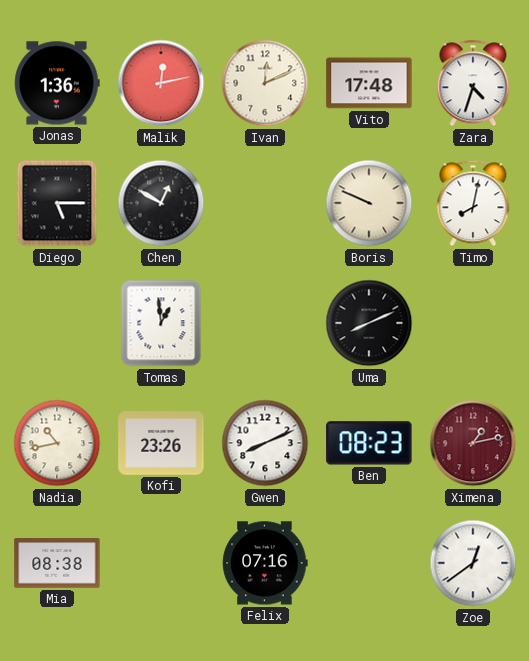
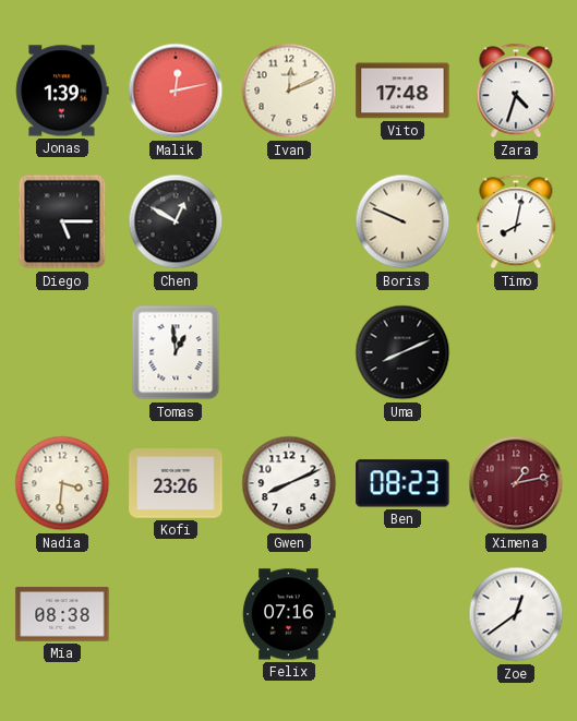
Jonas: 1:36 -> 1:39
Nadia: 10:43 -> 3:31
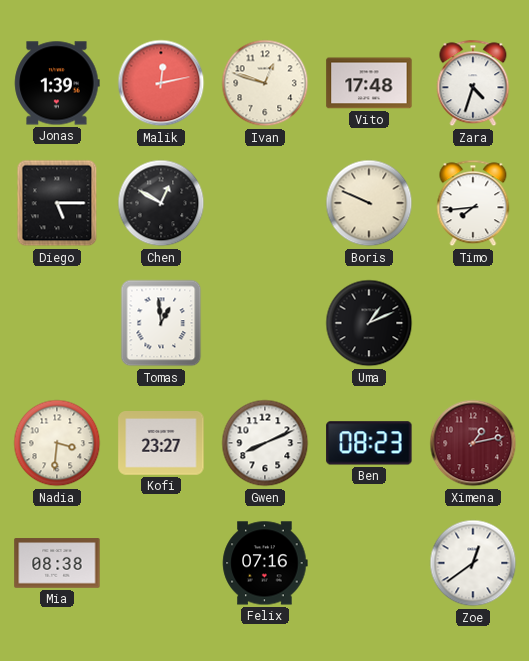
Ivan: 12:11 -> 12:48
Timo: 8:02 -> 7:44
Uma: 8:11 -> 1:11
Kofi: 23:26 -> 23:27
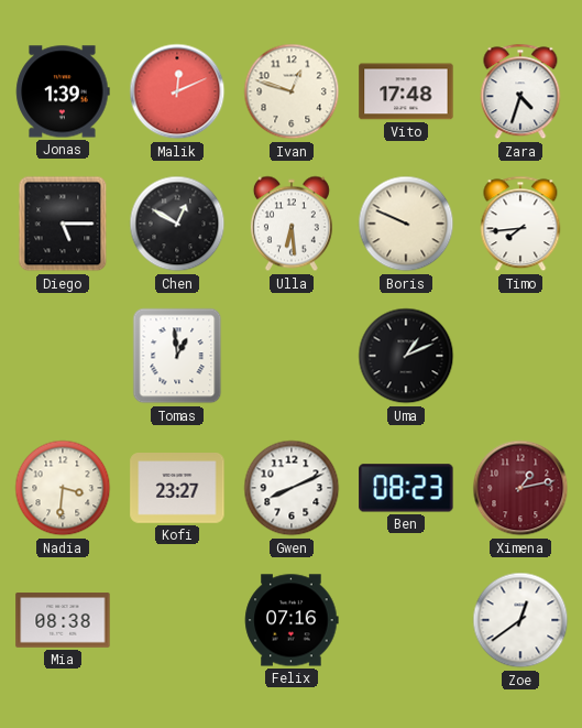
Malik: 12:13 -> 12:11
Ulla: none -> 6:29
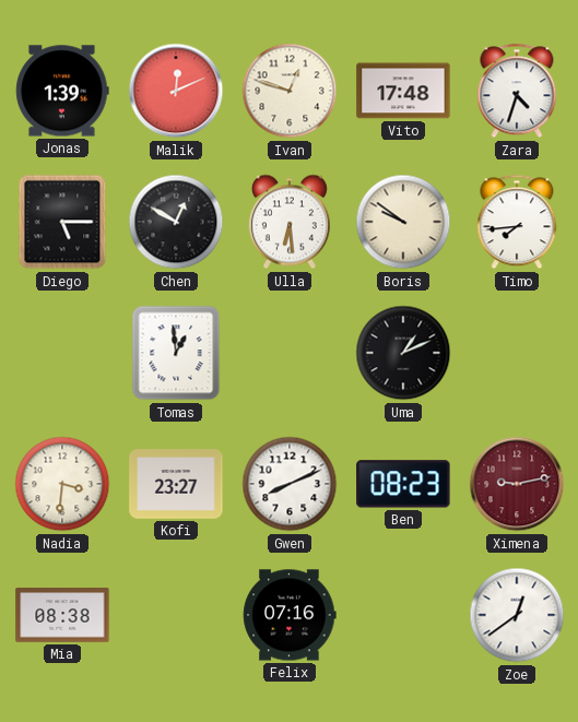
Boris: 9:49 -> 9:51
Ximena: 1:13 -> 9:13
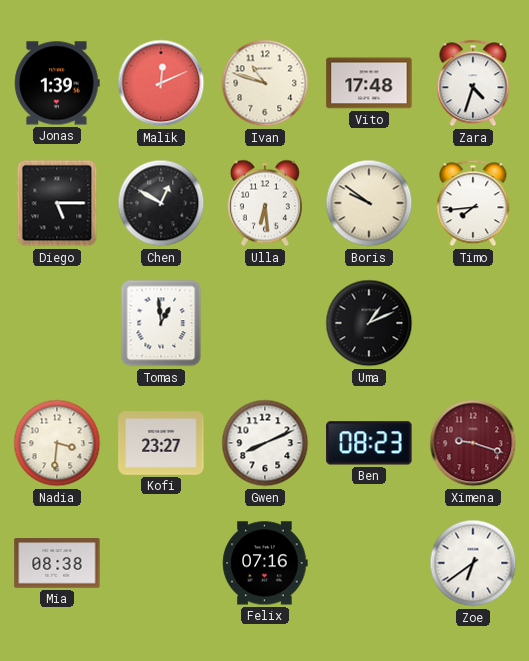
Ivan: 12:48 -> 10:48
Ximena: 9:13 -> 9:18
Zoe: 12:39 -> 6:39
